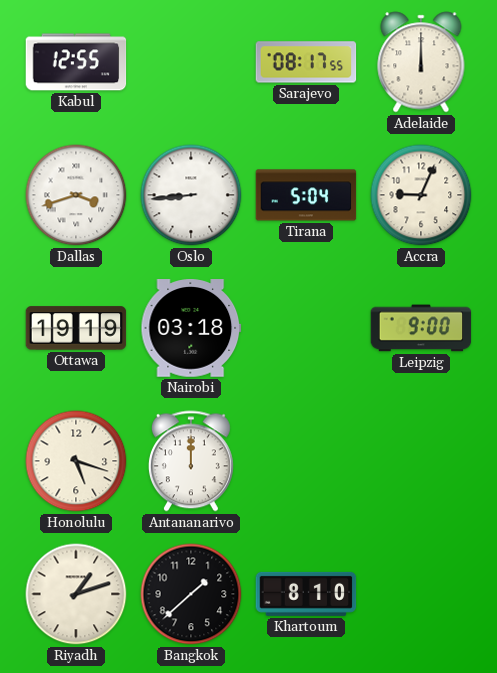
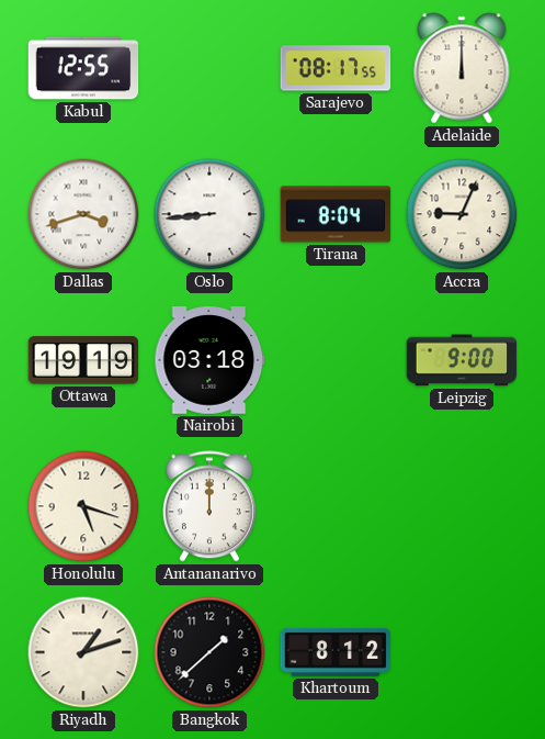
Tirana: 5:04 -> 8:04
Khartoum: 8:10 -> 8:12
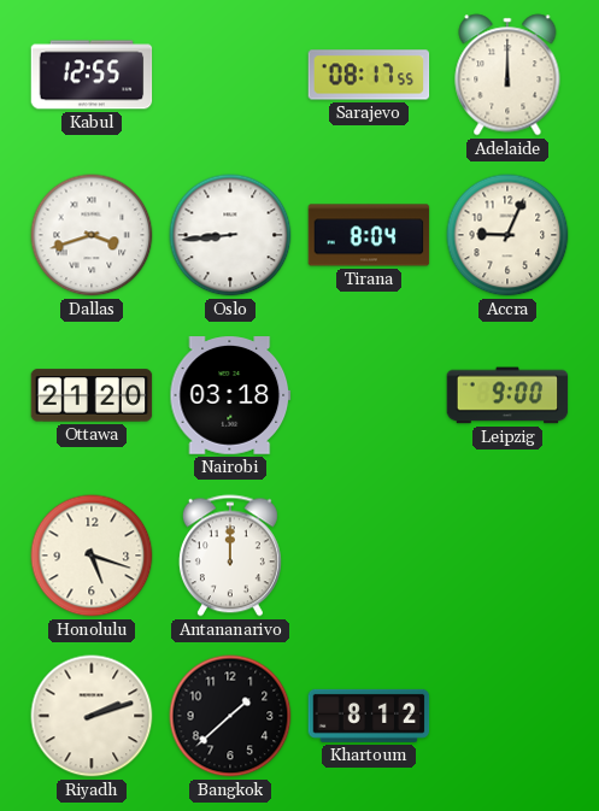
Ottawa: 19:19 -> 21:20
Riyadh: 1:12 -> 2:12
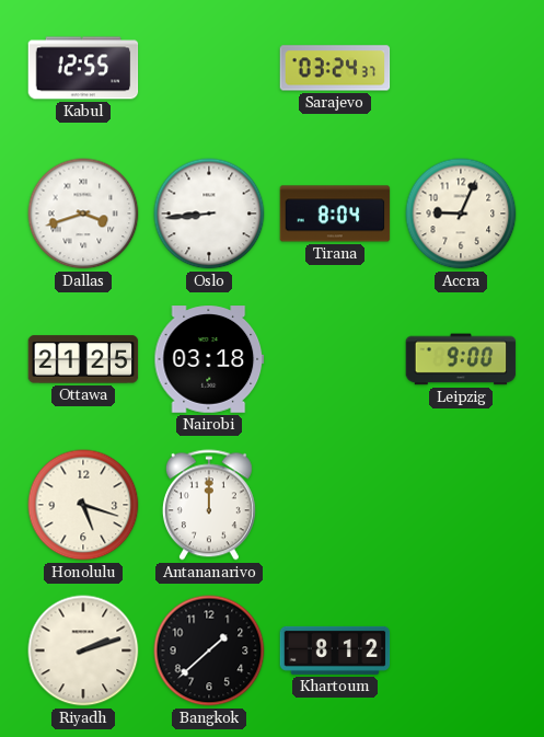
Sarajevo: 08:17 -> 03:24
Adelaide: 12:00 -> none
Ottawa: 21:20 -> 21:25
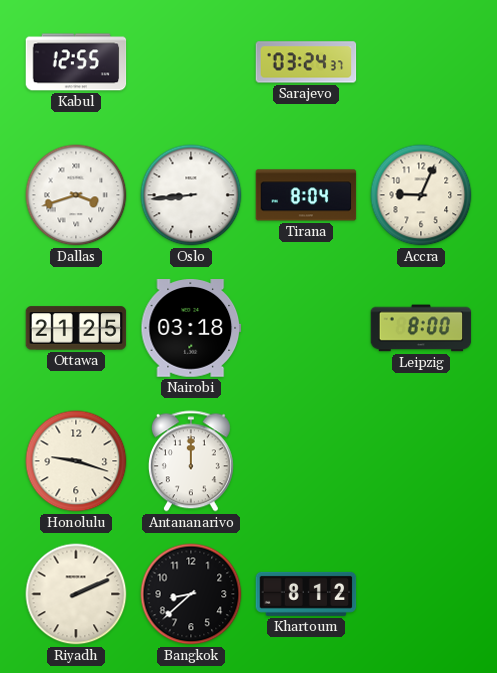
Leipzig: 9:00 -> 8:00
Honolulu: 5:18 -> 9:18
Riyadh: 2:12 -> 2:11
Bangkok: 1:38 -> 8:38
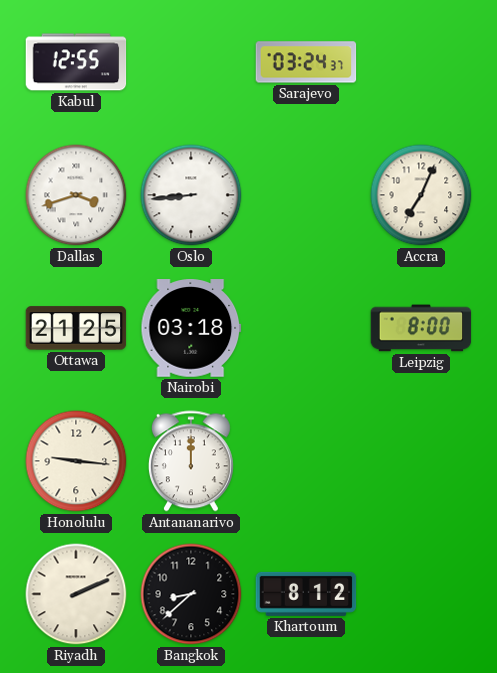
Tirana: 8:04 -> none
Accra: 9:04 -> 7:04
Honolulu: 9:18 -> 9:16
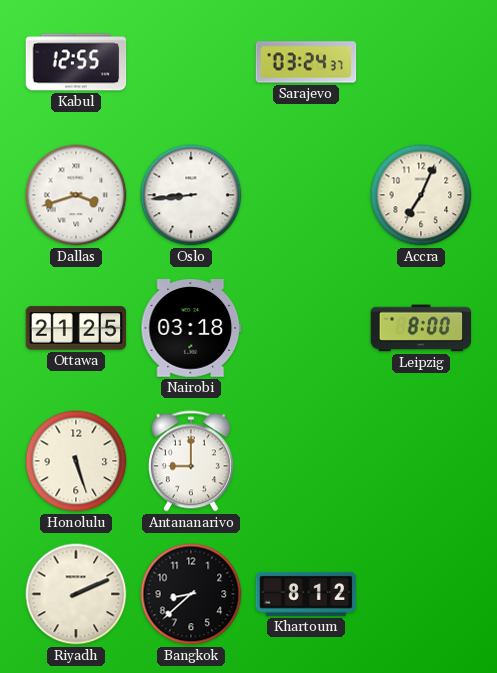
Honolulu: 9:16 -> 5:27
Antananarivo: 12:00 -> 9:00
